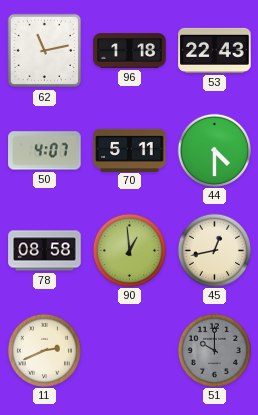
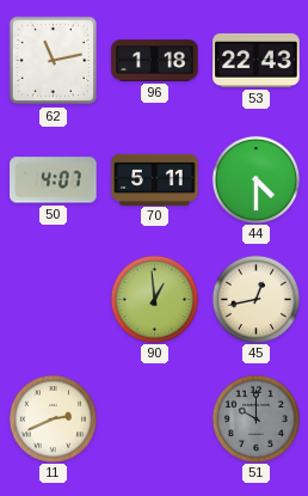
78: 08:58 -> none
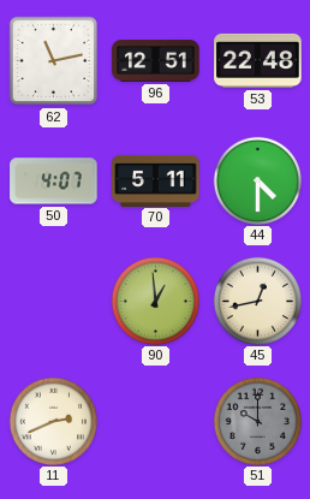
96: 1:18 -> 12:51
53: 22:43 -> 22:48
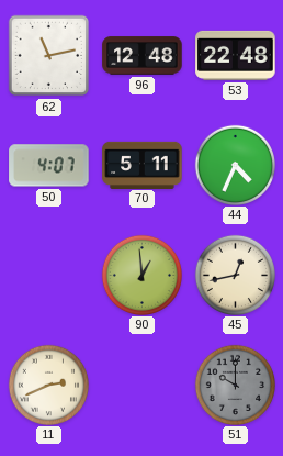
96: 12:51 -> 12:48
44: 4:30 -> 4:34
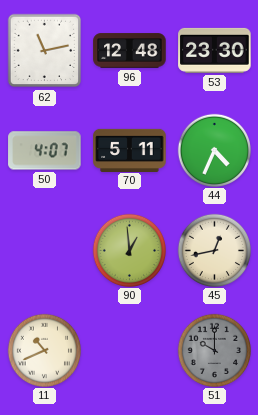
53: 22:48 -> 23:30
11: 2:41 -> 10:41
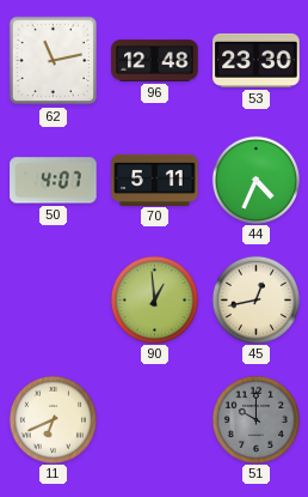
11: 10:41 -> 6:41
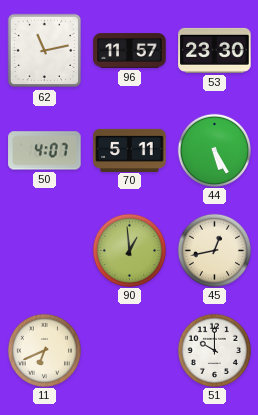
96: 12:48 -> 11:57
44: 4:34 -> 5:25
51 dial: grey -> white
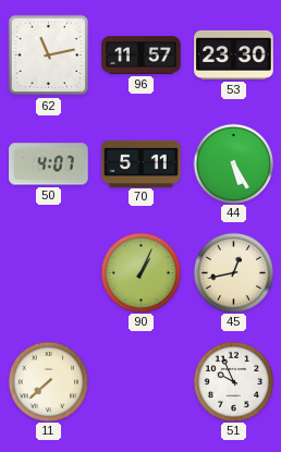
90: 12:59 -> 1:04
11: 6:41 -> 7:38
51: 10:00 -> 9:56
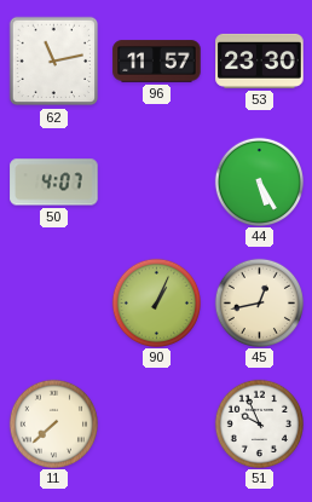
70: 5:11 -> none
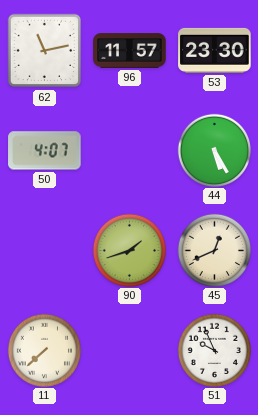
90: 1:04 -> 1:42
45: 12:43 -> 12:41
